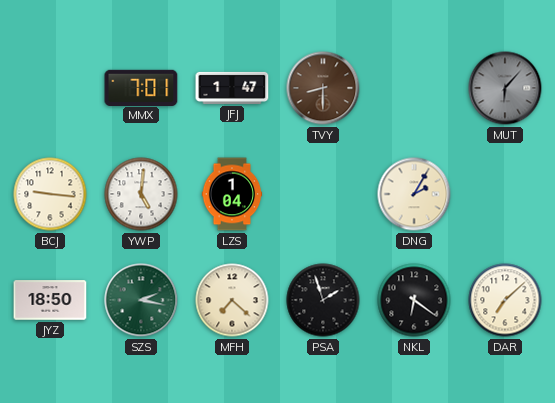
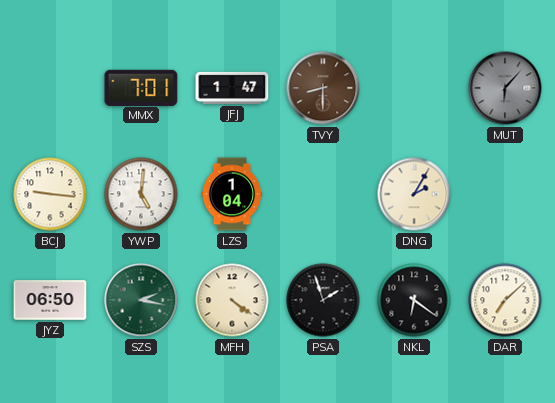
JYZ: 18:50 -> 06:50
MFH: 7:22 -> 4:21
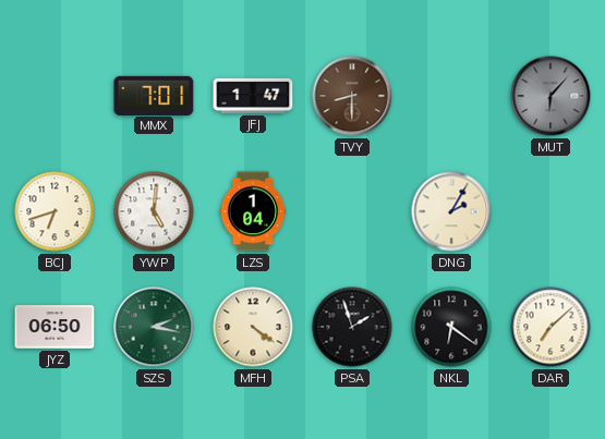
BCJ: 9:16 -> 6:42
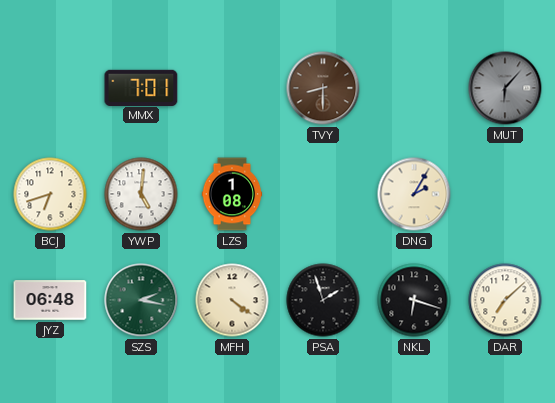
JFJ: 1:47 -> none
LZS: 1:04 -> 1:08
JYZ: 06:50 -> 06:48
NKL: 6:21 -> 6:18
